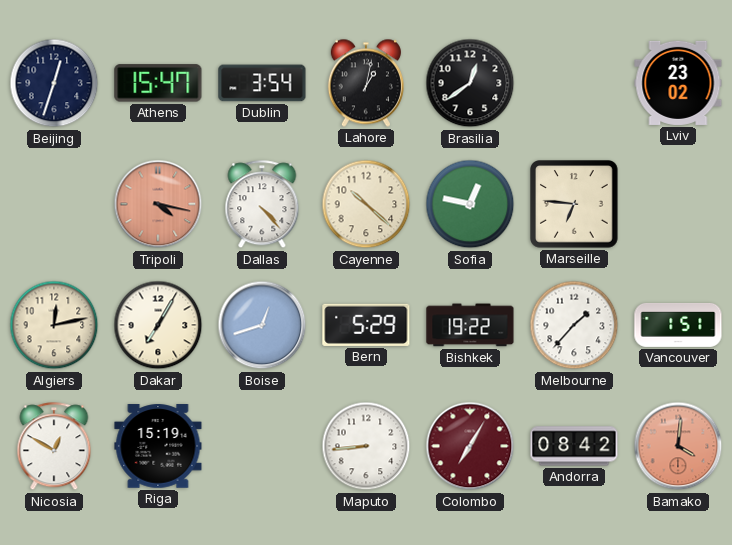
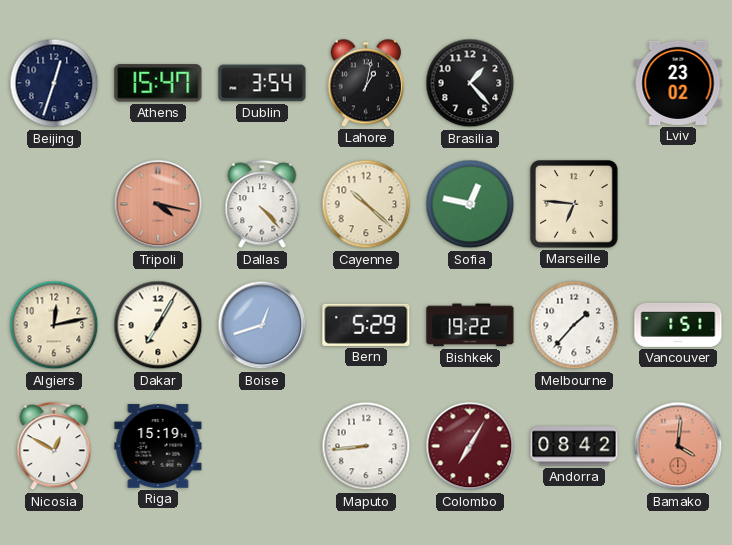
Brasilia: 12:39 -> 1:23
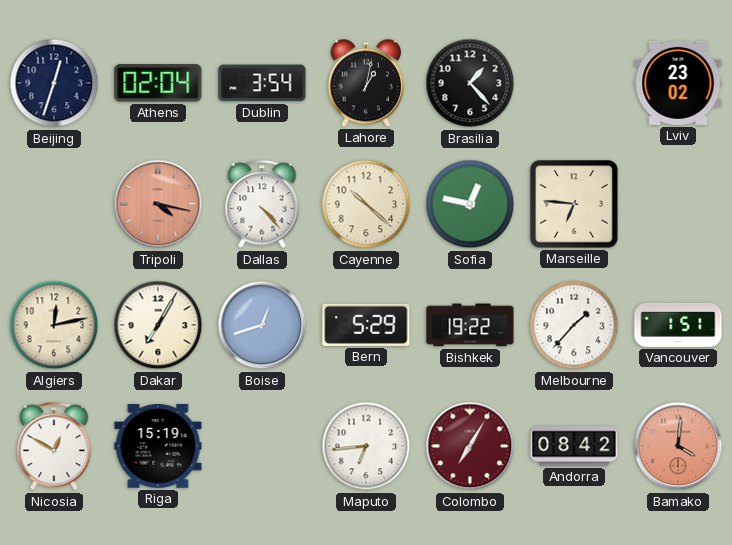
Athens: 15:47 -> 02:04
Maputo: 8:44 -> 6:44
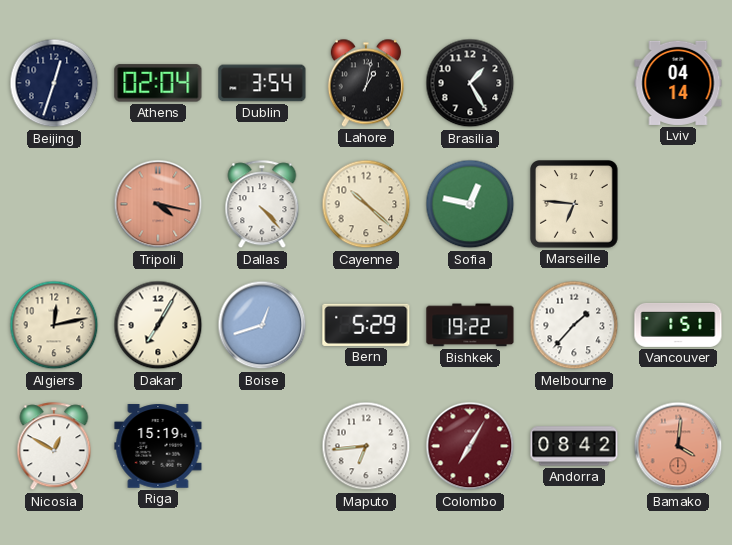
Brasilia: 1:23 -> 1:25
Lviv: 23:02 -> 04:14
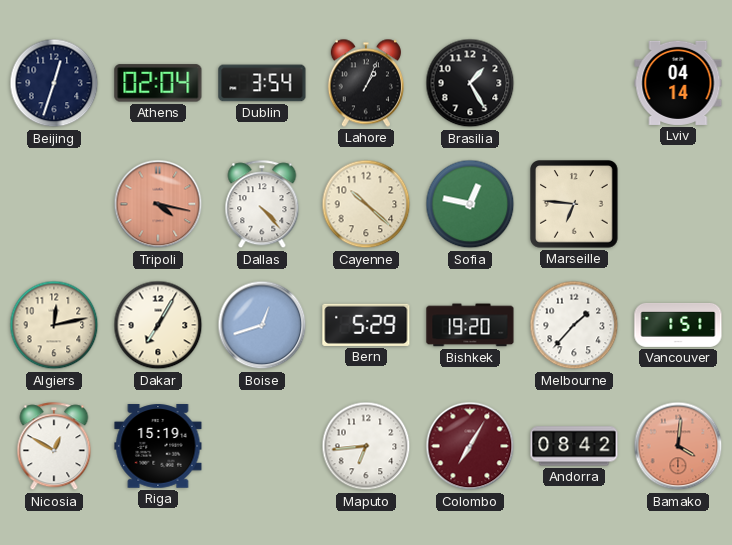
Lahore: 1:02 -> 1:04
Bishkek: 19:22 -> 19:20
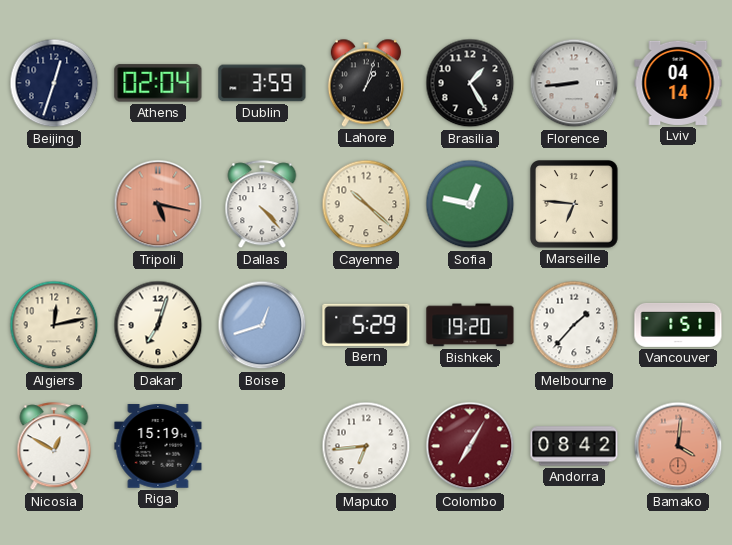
Dublin: 3:54 -> 3:59
Lahore: 1:04 -> 1:03
Florence: none -> 8:44
Tripoli: 4:17 -> 5:17
Dakar: 7:05 -> 7:03
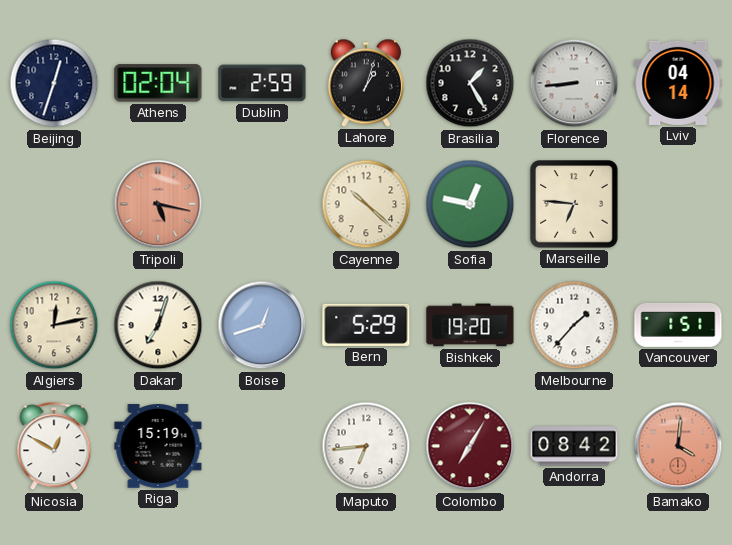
Dublin: 3:59 -> 2:59
Dallas: 4:23 -> none
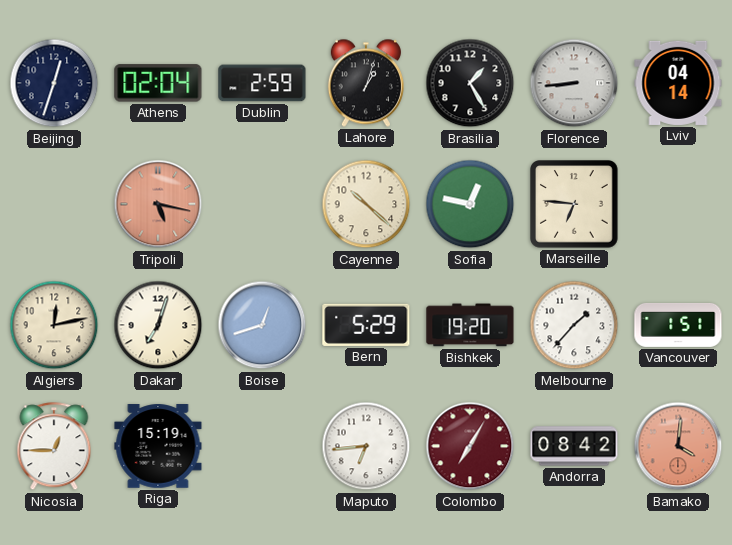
Nicosia: 12:50 -> 12:45
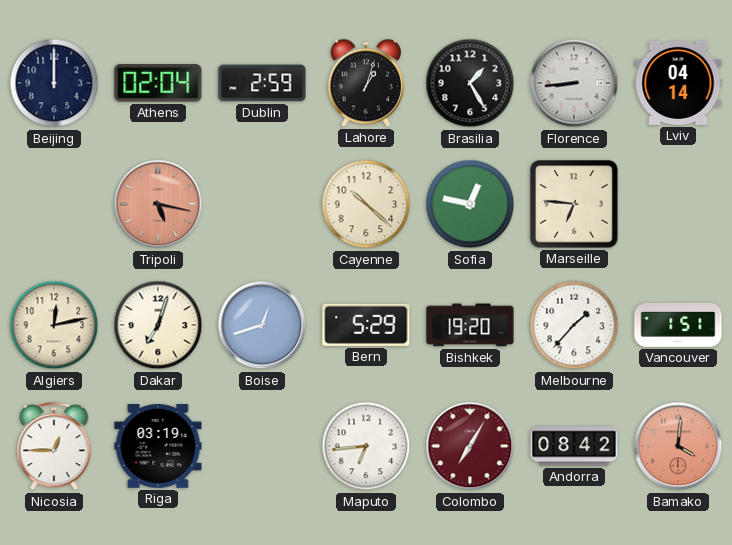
Beijing: 12:33 -> 12:00
Riga: 15:19 -> 03:19
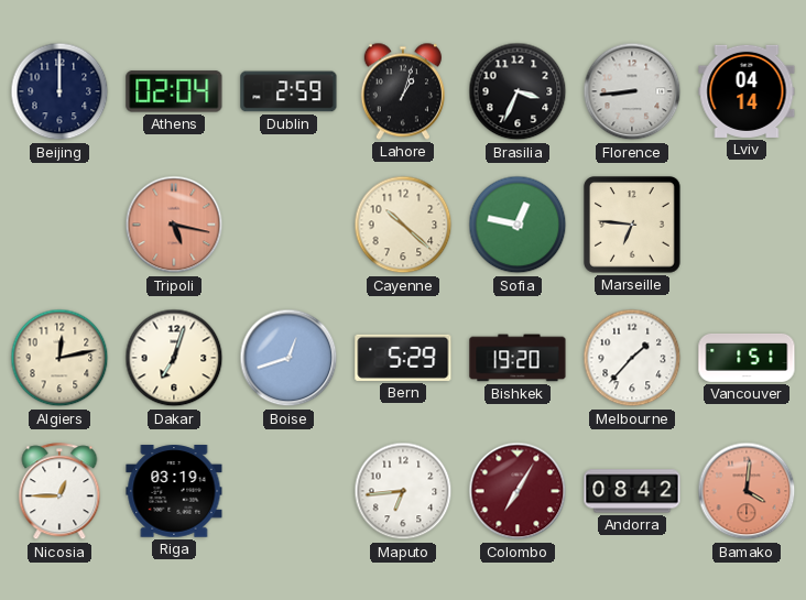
Brasilia: 1:25 -> 3:34
